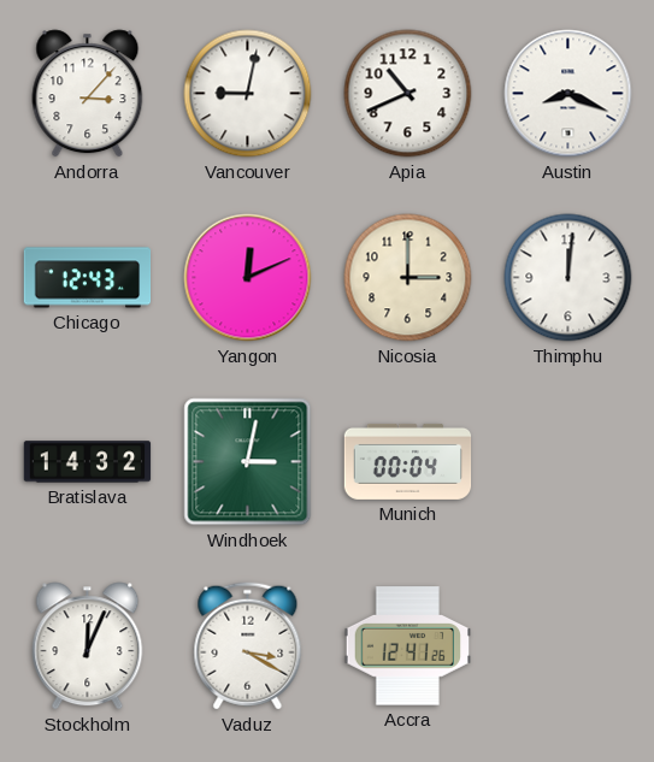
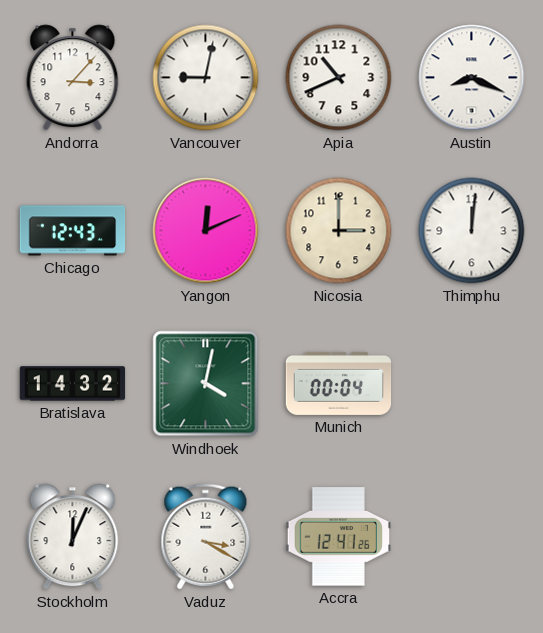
Windhoek: 3:02 -> 4:02
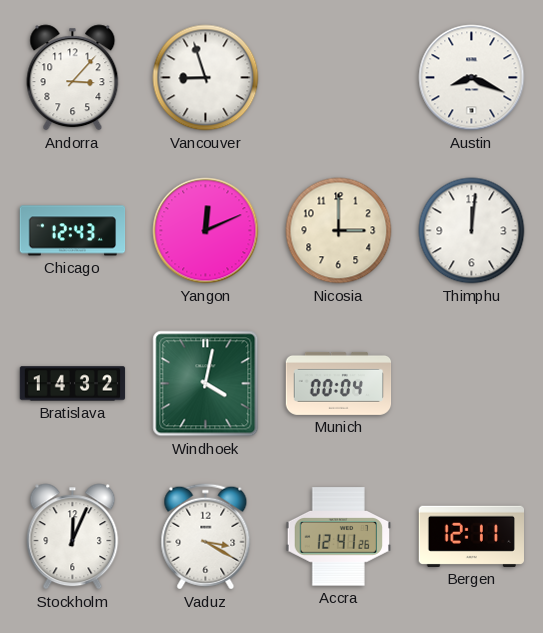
Vancouver: 9:02 -> 8:57
Apia: 10:41 -> none
Bergen: none -> 12:11
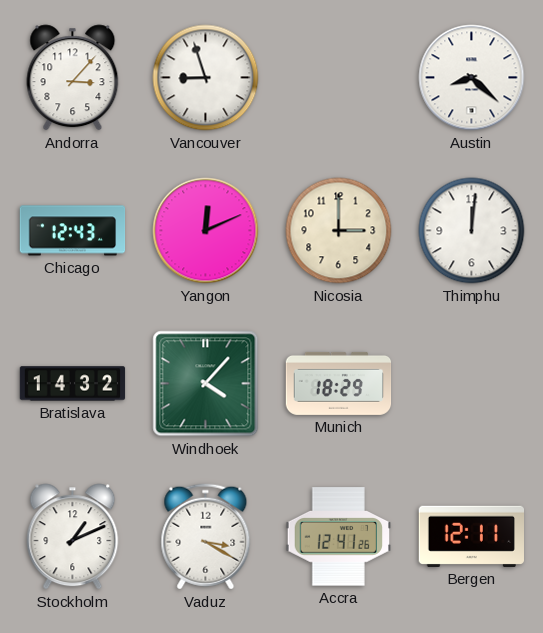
Austin: 8:19 -> 8:22
Windhoek: 4:02 -> 4:07
Munich: 00:04 -> 18:29
Stockholm: 12:04 -> 1:11
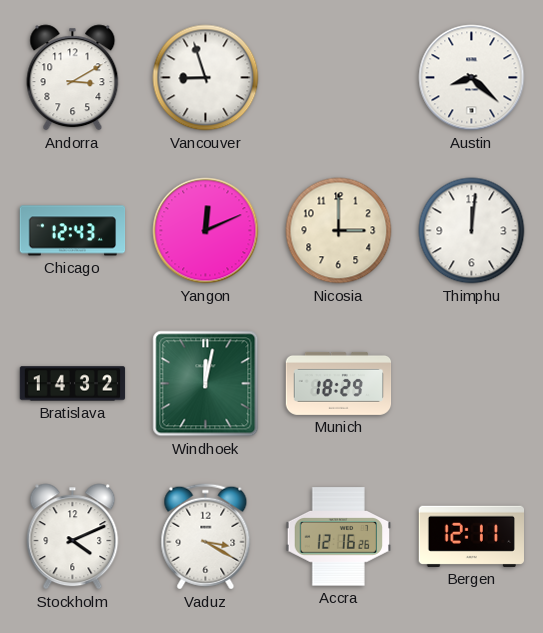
Andorra: 3:07 -> 3:10
Windhoek: 4:07 -> 12:02
Stockholm: 1:11 -> 4:11
Accra: 12:41 -> 12:16
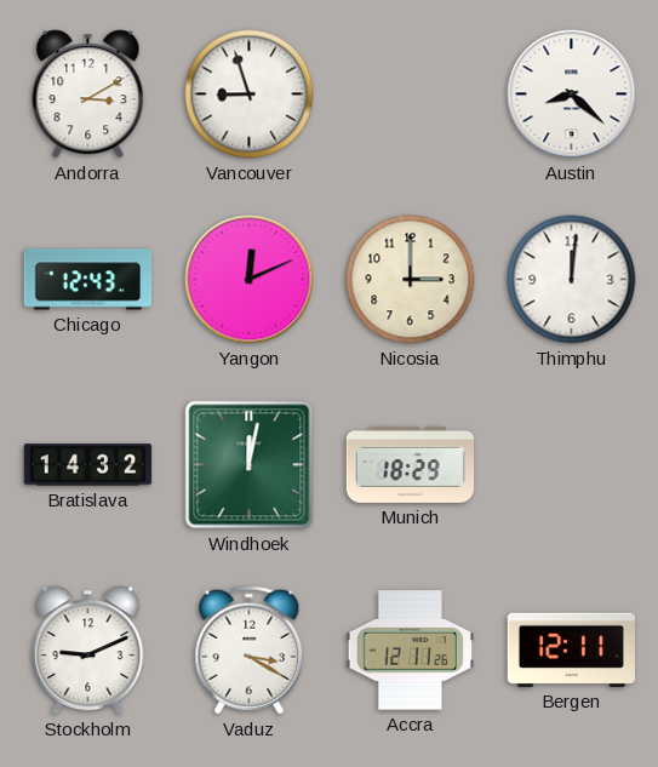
Stockholm: 4:11 -> 9:11
Accra: 12:16 -> 12:11
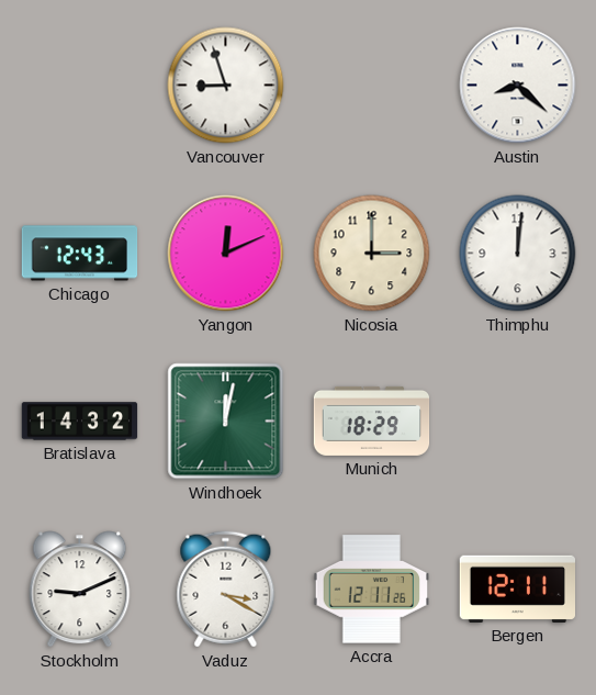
Andorra: 3:10 -> none
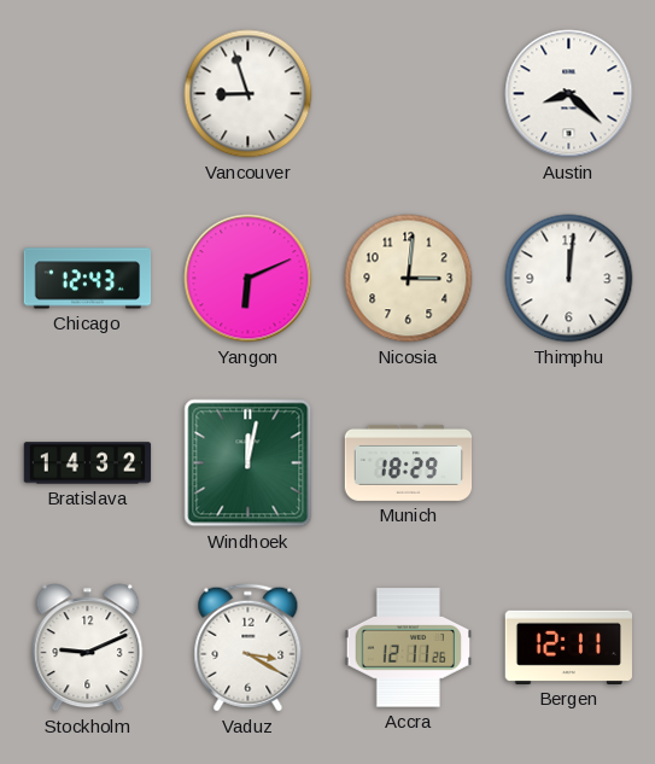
Yangon: 12:11 -> 6:11
Nicosia: 3:00 -> 3:01
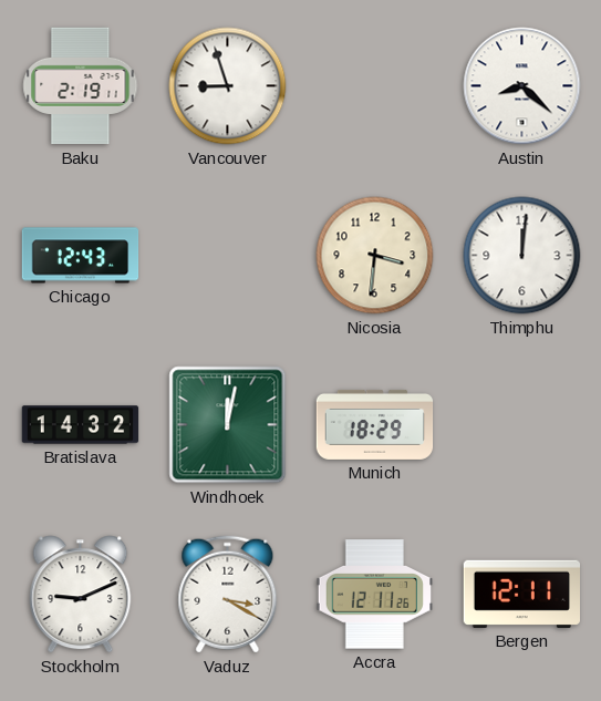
Baku: none -> 2:19
Yangon: 6:11 -> none
Nicosia: 3:01 -> 3:31
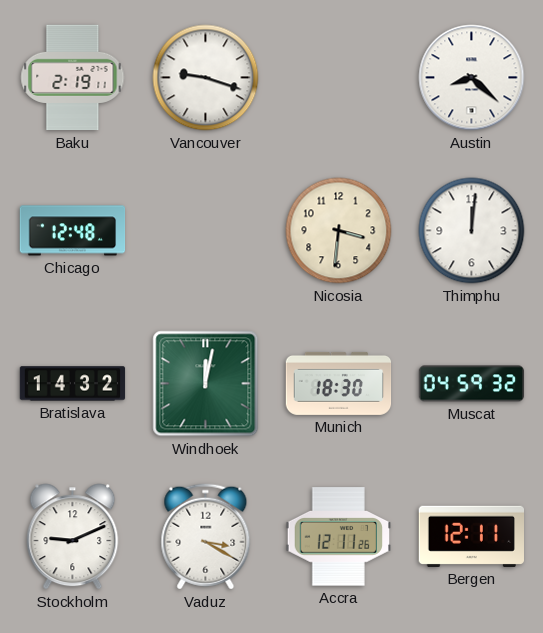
Vancouver: 8:57 -> 9:18
Chicago: 12:43 -> 12:48
Munich: 18:29 -> 18:30
Muscat: none -> 04:59
